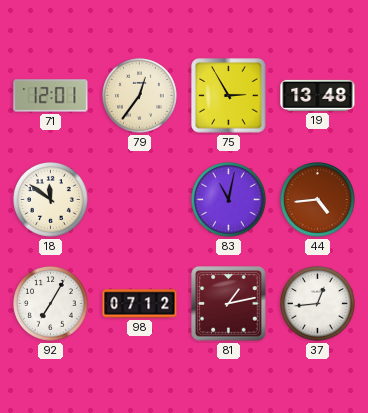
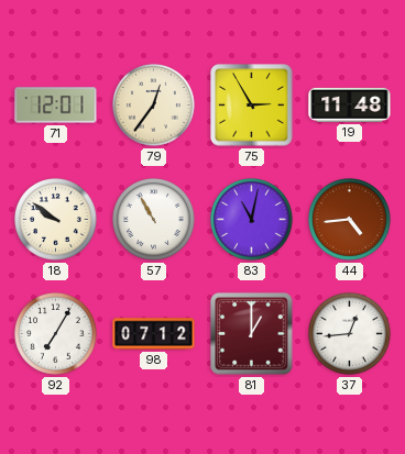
19: 13:48 -> 11:48
18: 11:51 -> 9:51
57: none -> 10:55
81: 1:13 -> 1:00
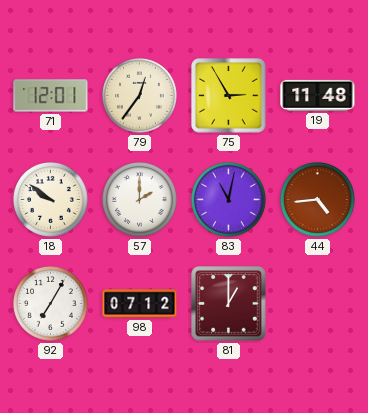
57: 10:55 -> 2:00
37: 12:44 -> none
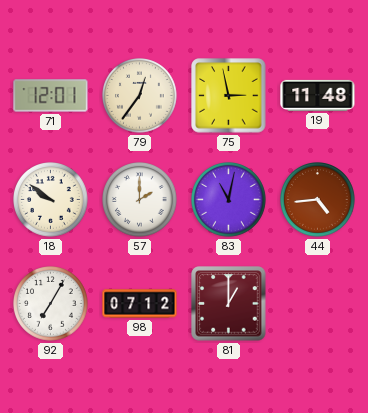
75: 2:55 -> 2:58
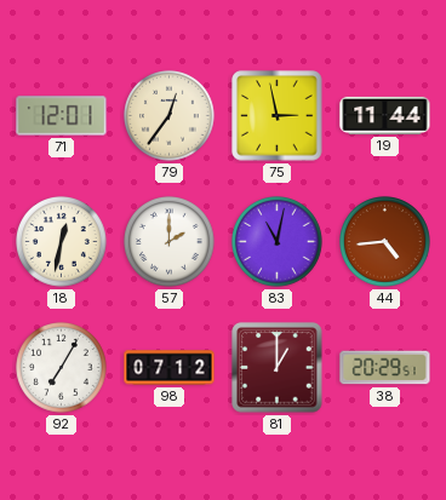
19: 11:48 -> 11:44
18: 9:51 -> 12:32
38: none -> 20:29
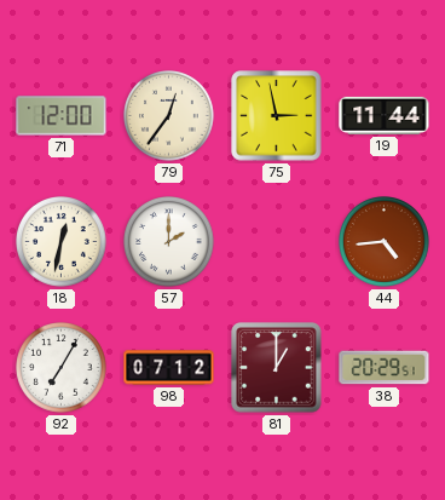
71: 12:01 -> 12:00
83: 11:02 -> none
